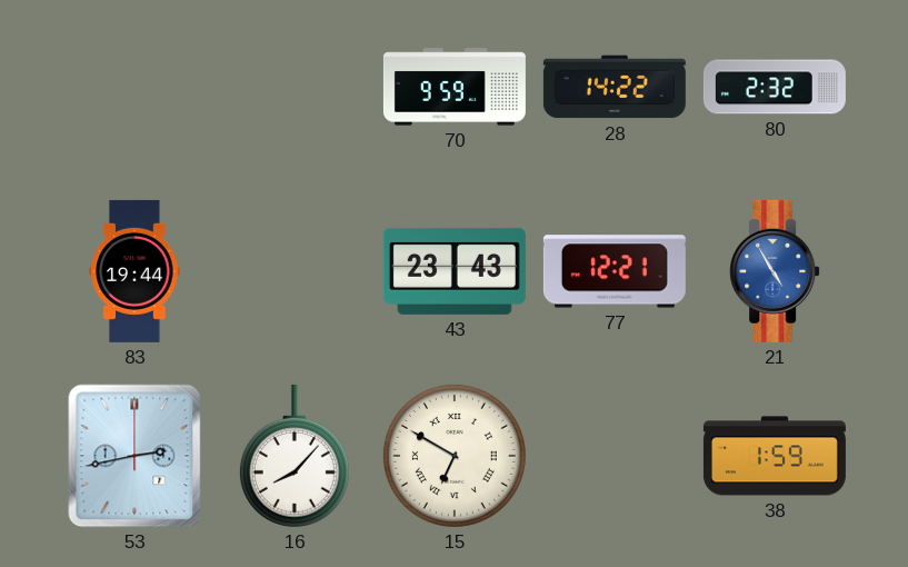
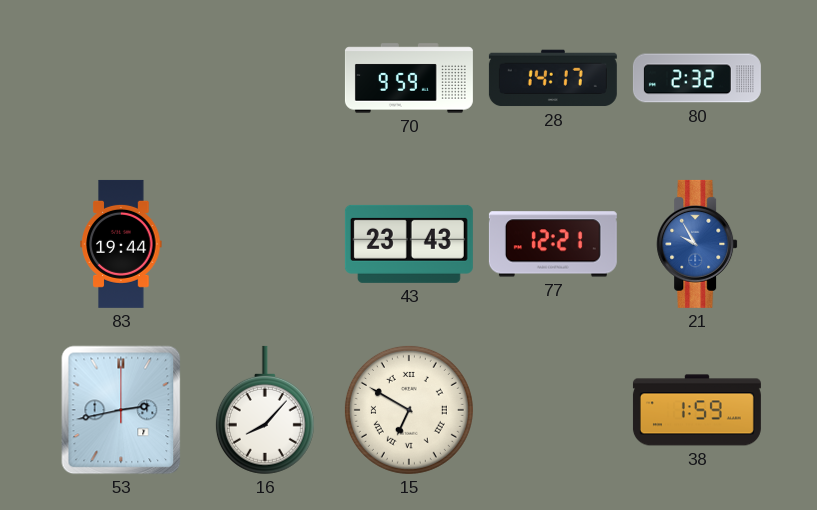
28: 14:22 -> 14:17
21: 4:55 -> 9:55
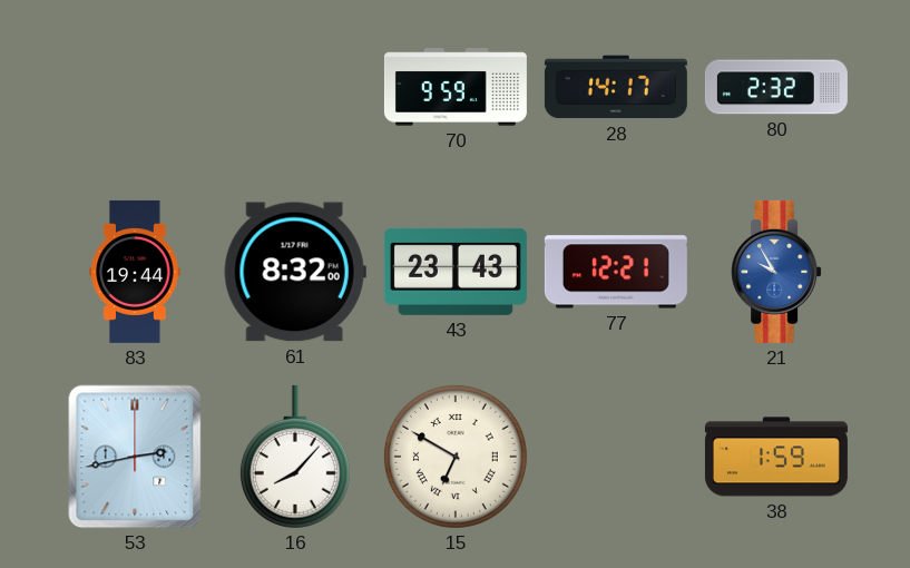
61: none -> 8:32
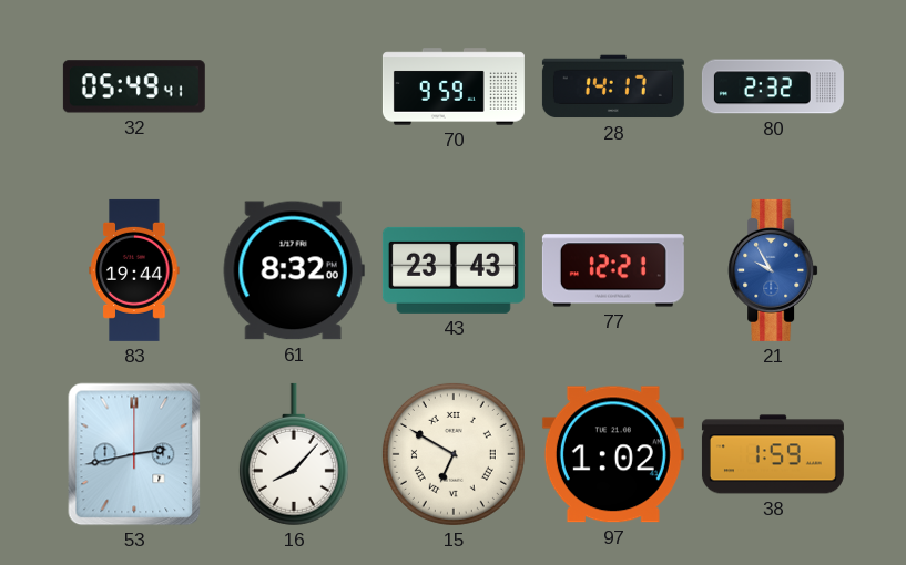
32: none -> 05:49
97: none -> 1:02
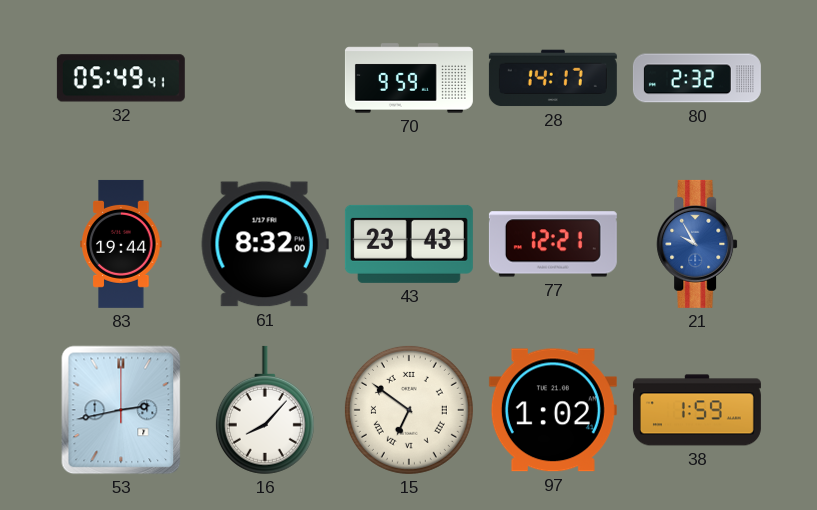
15: 6:50 -> 6:51
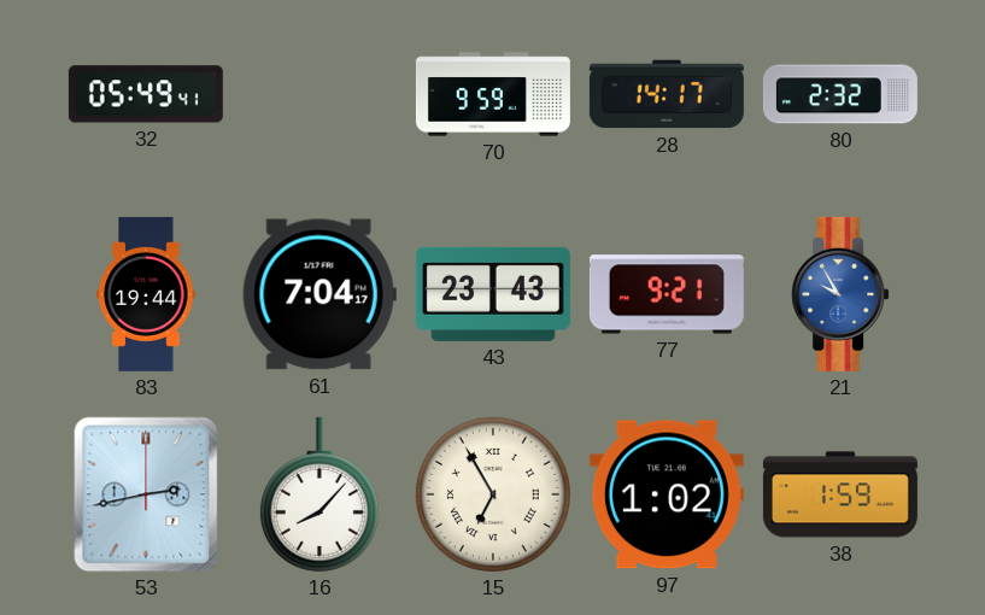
61: 8:32 -> 7:04
77: 12:21 -> 9:21
15: 6:51 -> 6:55
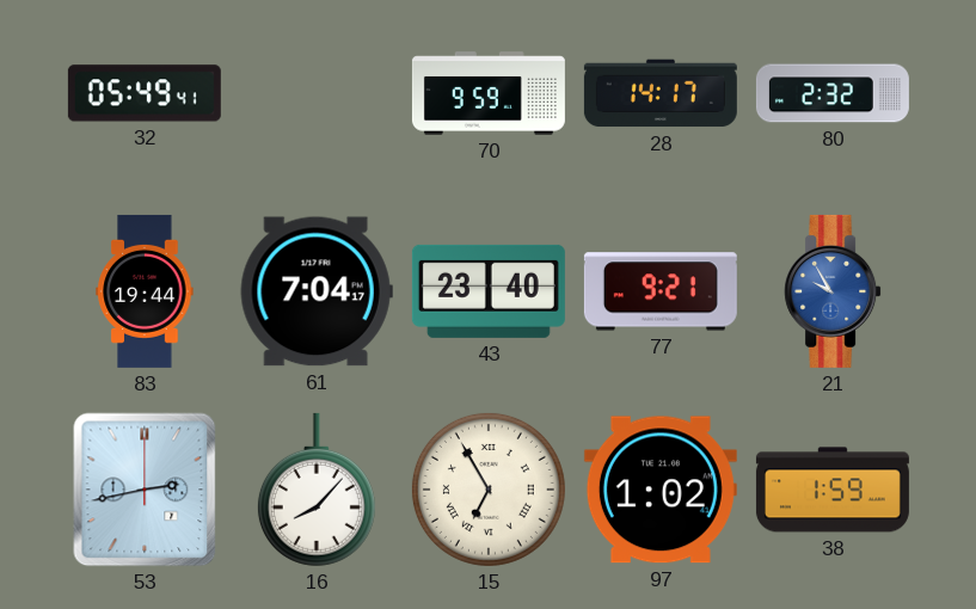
43: 23:43 -> 23:40
